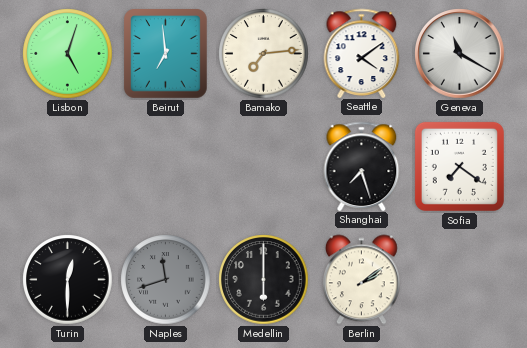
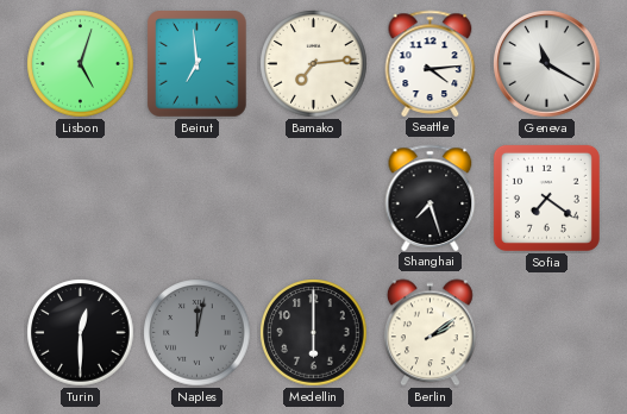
Seattle: 4:09 -> 4:14
Naples: 11:42 -> 12:02
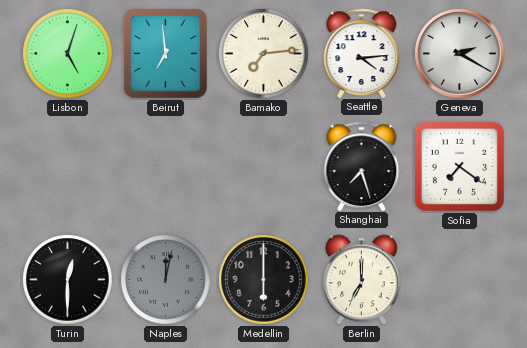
Geneva: 11:20 -> 2:20
Berlin: 2:09 -> 7:00
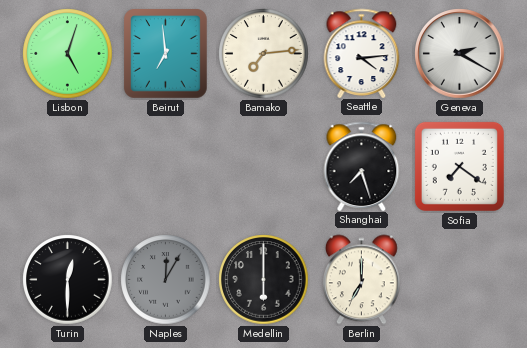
Naples: 12:02 -> 12:05
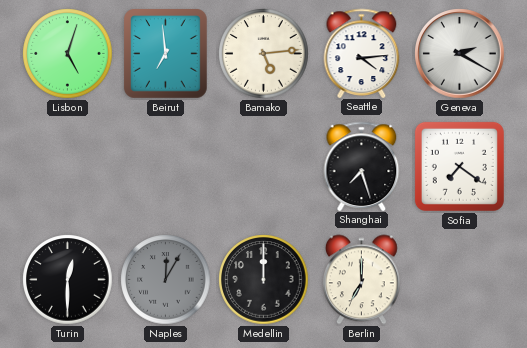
Bamako: 7:14 -> 5:14
Medellin: 6:00 -> 12:00
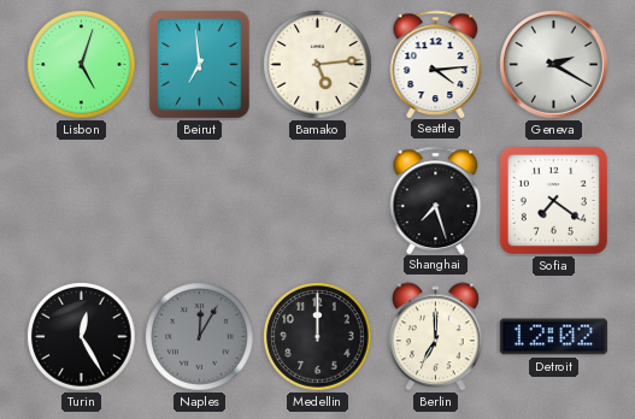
Turin: 12:30 -> 12:25
Detroit: none -> 12:02
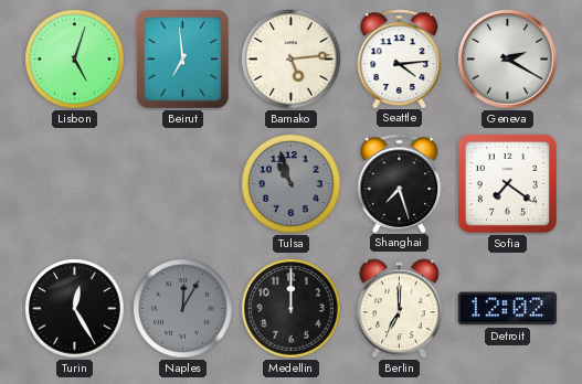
Tulsa: none -> 10:57
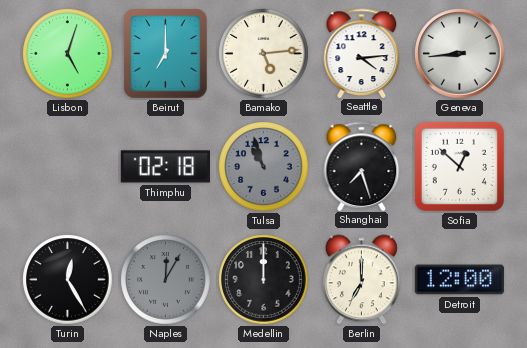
Beirut: 6:59 -> 7:00
Geneva: 2:20 -> 8:44
Thimphu: none -> 02:18
Sofia: 7:21 -> 12:52
Detroit: 12:02 -> 12:00
